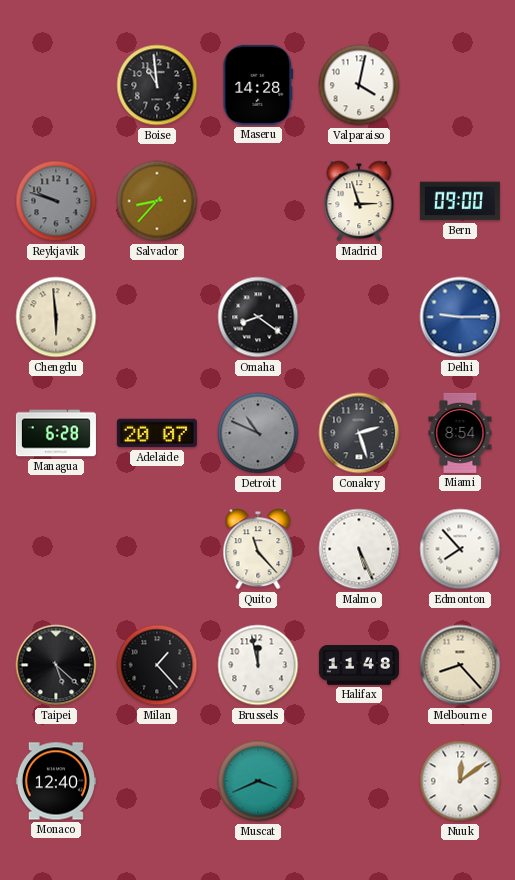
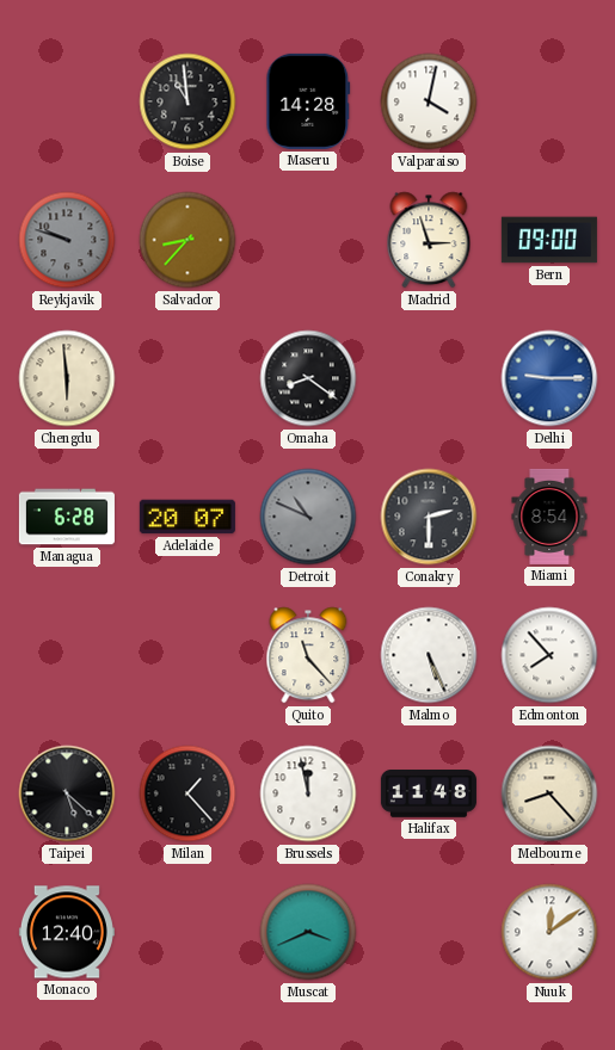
Conakry: 2:27 -> 2:30
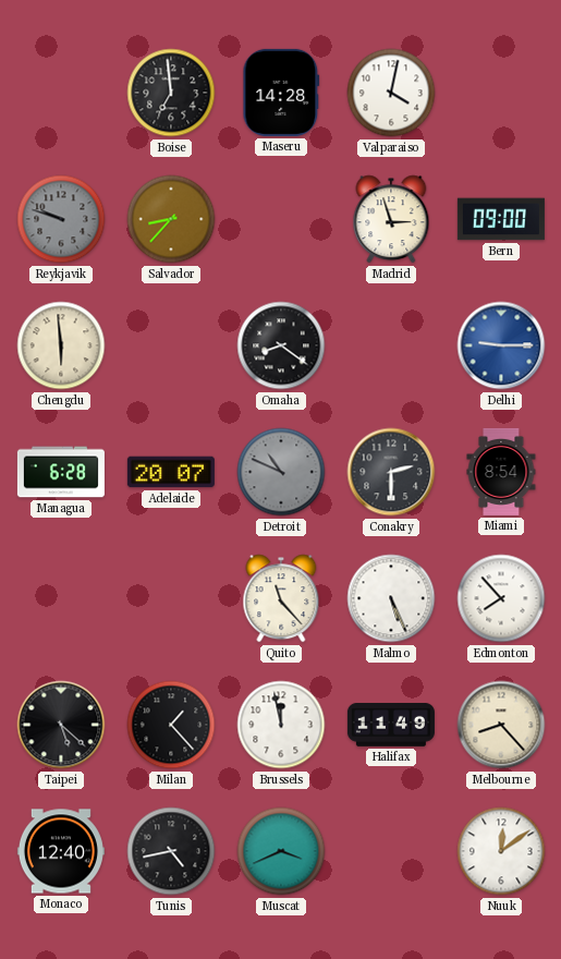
Boise: 10:59 -> 6:59
Halifax: 11:48 -> 11:49
Tunis: none -> 4:43
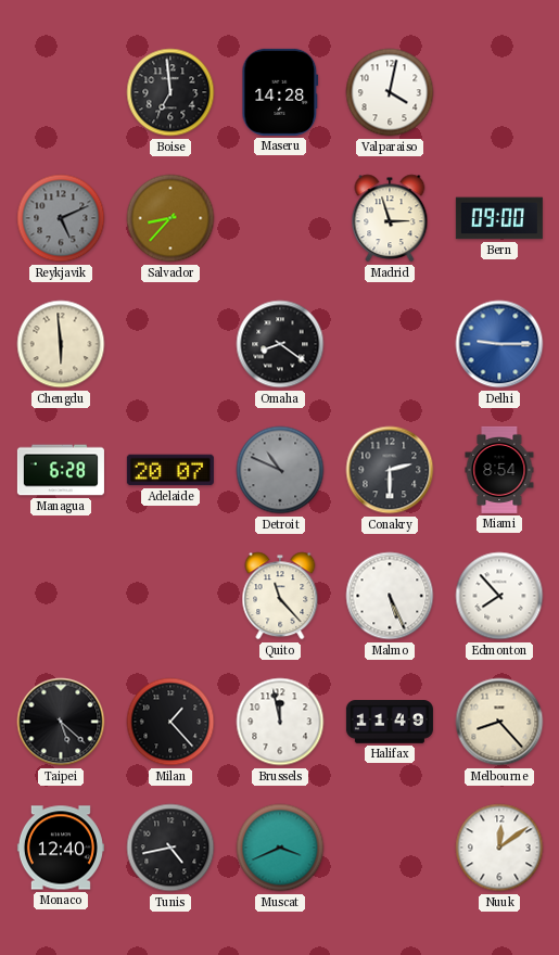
Reykjavik: 9:48 -> 5:11
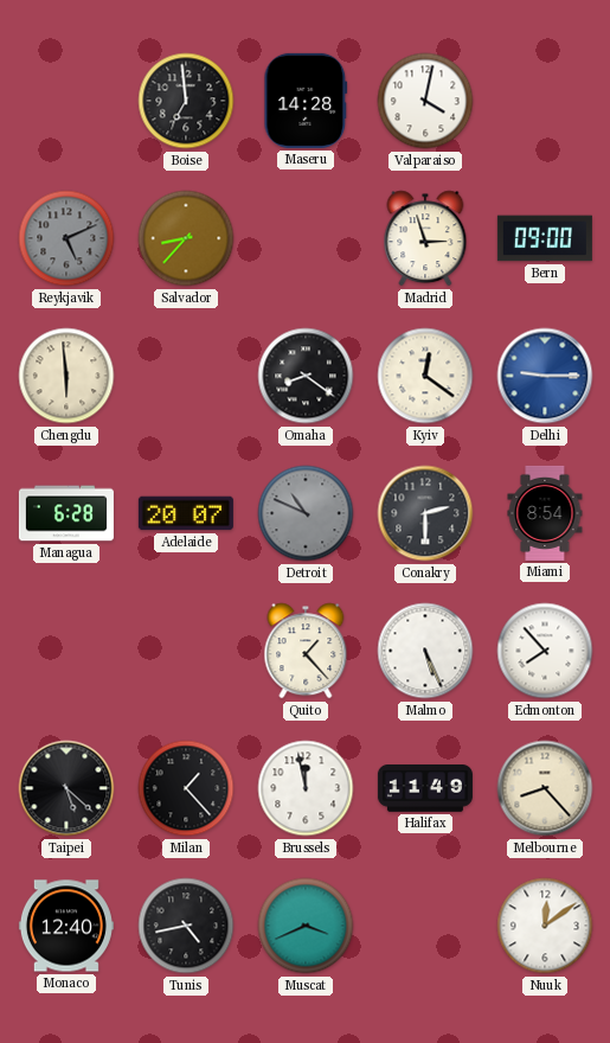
Kyiv: none -> 12:21
Quito: 11:23 -> 1:23
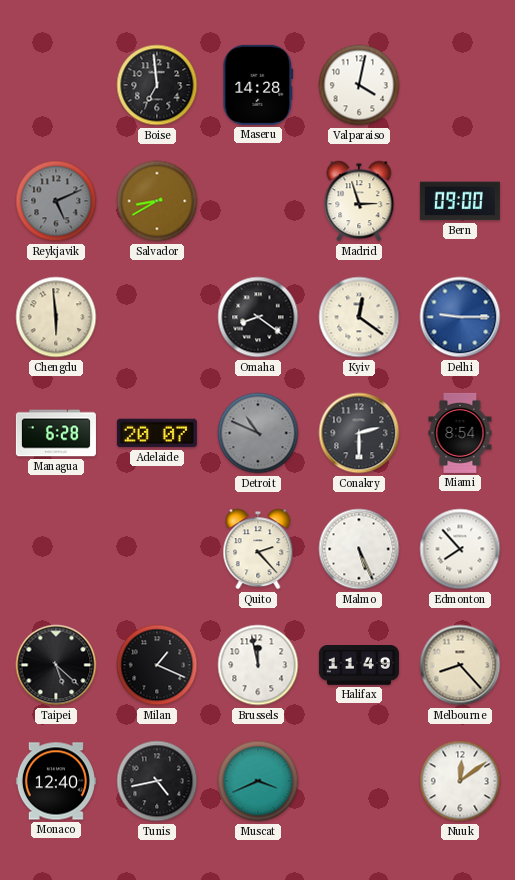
Salvador: 8:37 -> 8:40
Quito: 1:23 -> 2:23
Milan: 1:23 -> 1:19
